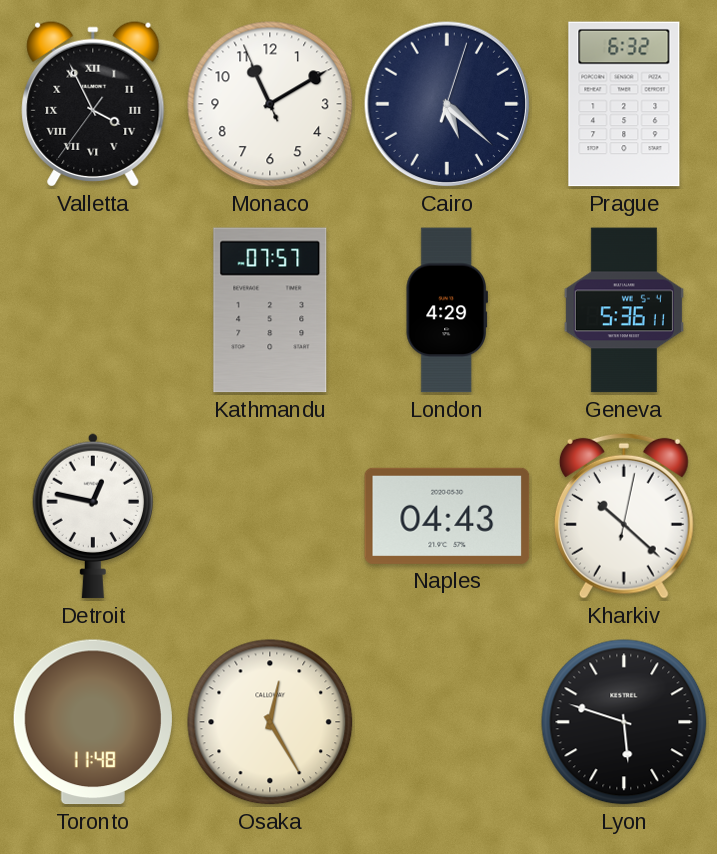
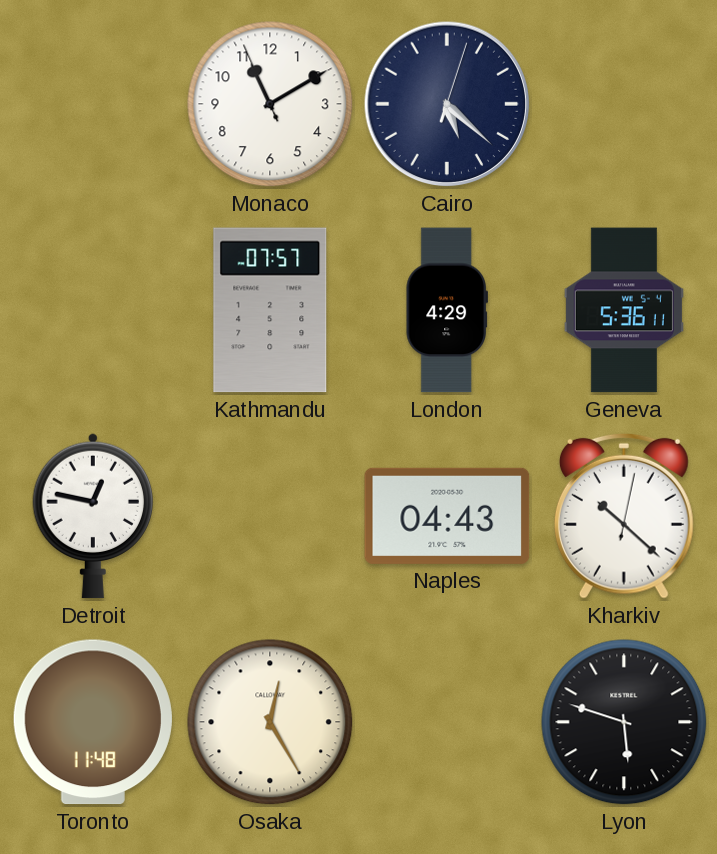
Valletta: 3:55 -> none
Prague: 6:32 -> none
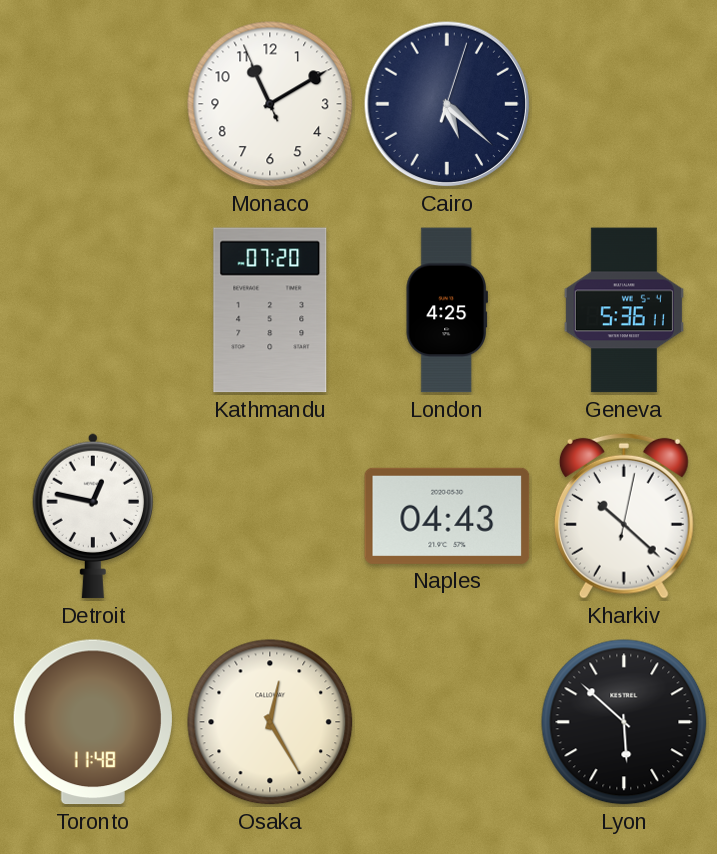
Kathmandu: 07:57 -> 07:20
London: 4:29 -> 4:25
Lyon: 5:48 -> 5:52
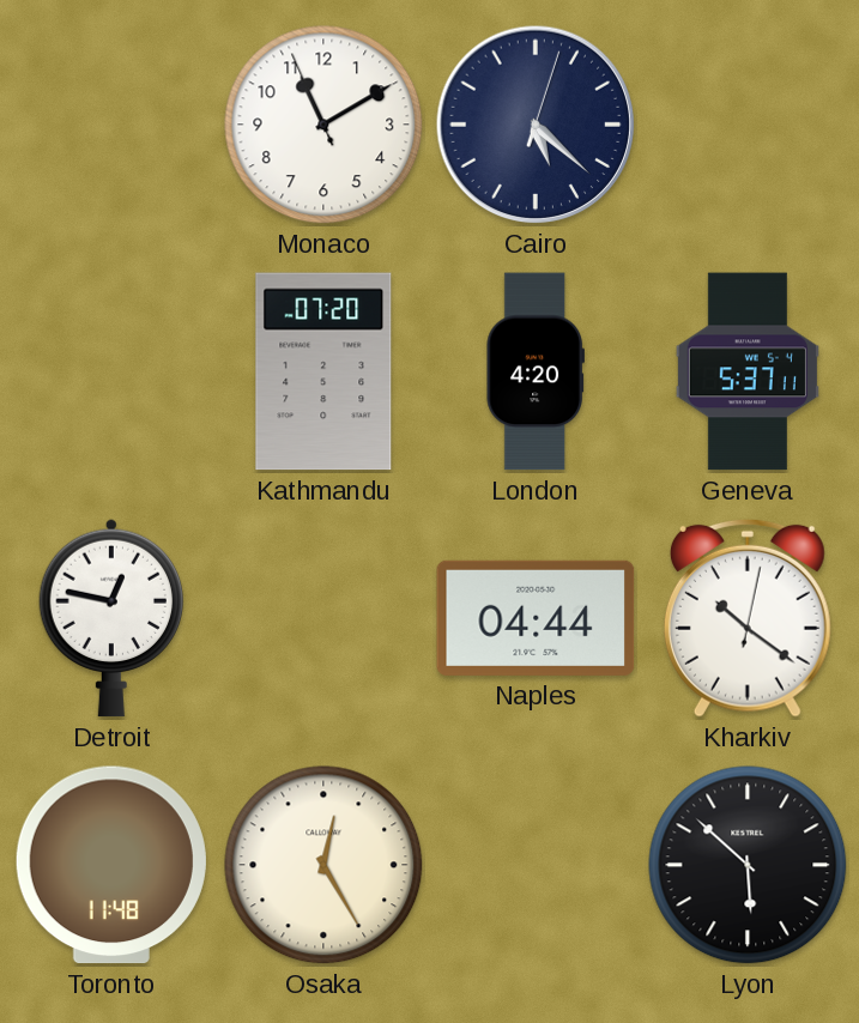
London: 4:25 -> 4:20
Geneva: 5:36 -> 5:37
Naples: 04:43 -> 04:44
Kharkiv: 10:22 -> 10:21
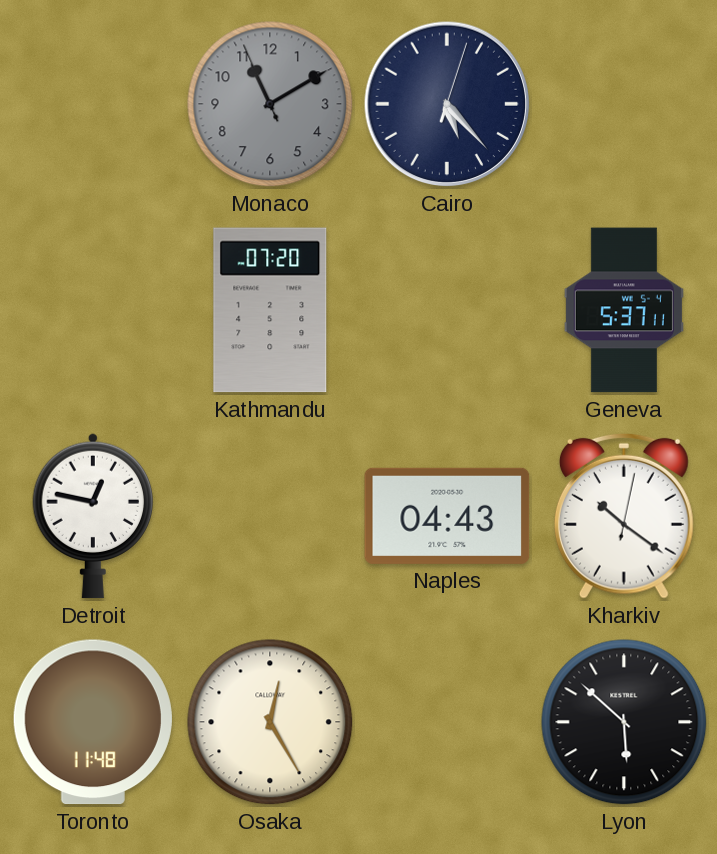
Monaco dial: white -> grey
Cairo: 5:22 -> 5:23
London: 4:20 -> none
Naples: 04:44 -> 04:43
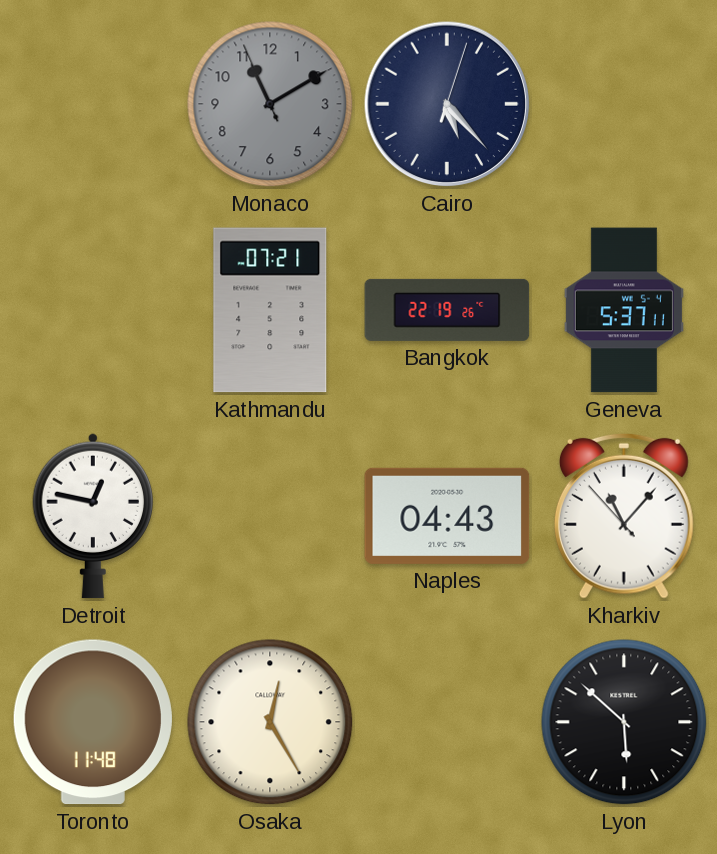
Kathmandu: 07:20 -> 07:21
Bangkok: none -> 22:19
Kharkiv: 10:21 -> 11:06
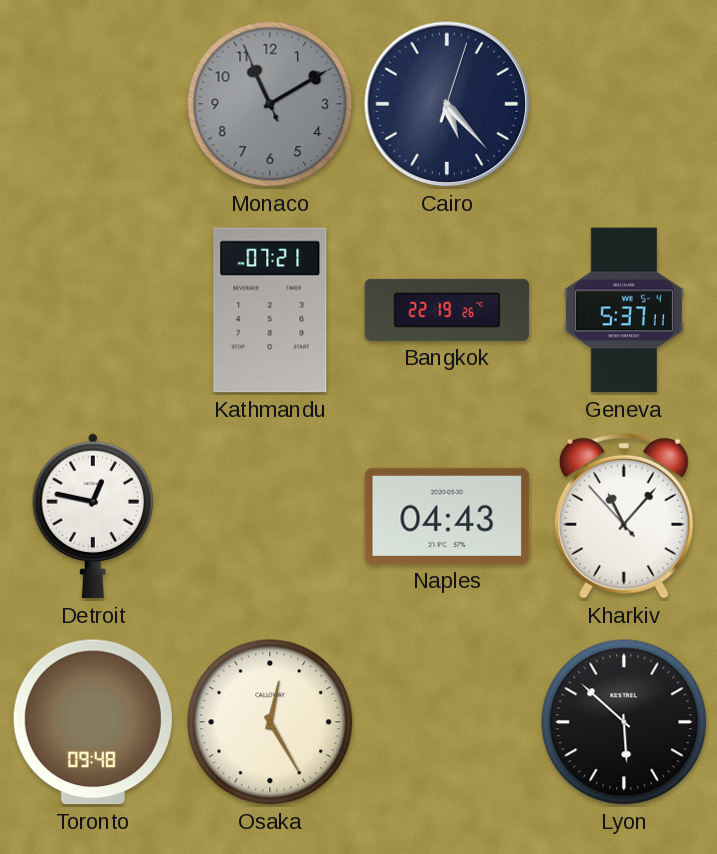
Toronto: 11:48 -> 09:48
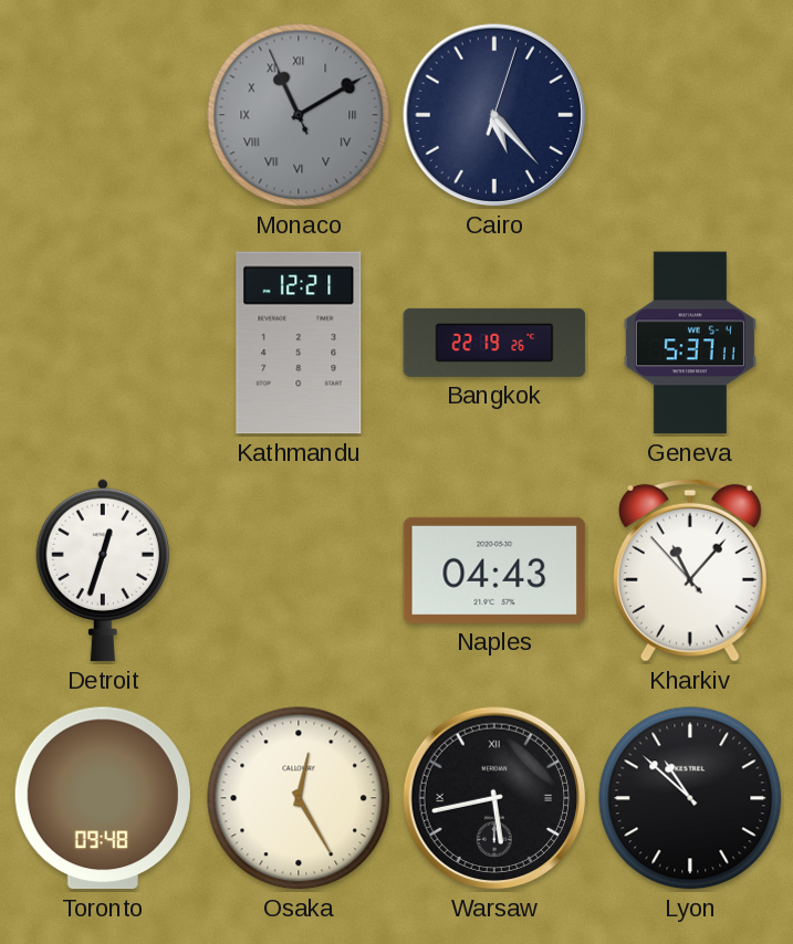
Monaco numerals: Arabic -> Roman
Kathmandu: 07:21 -> 12:21
Detroit: 12:47 -> 12:33
Warsaw: none -> 5:43
Lyon: 5:52 -> 10:52
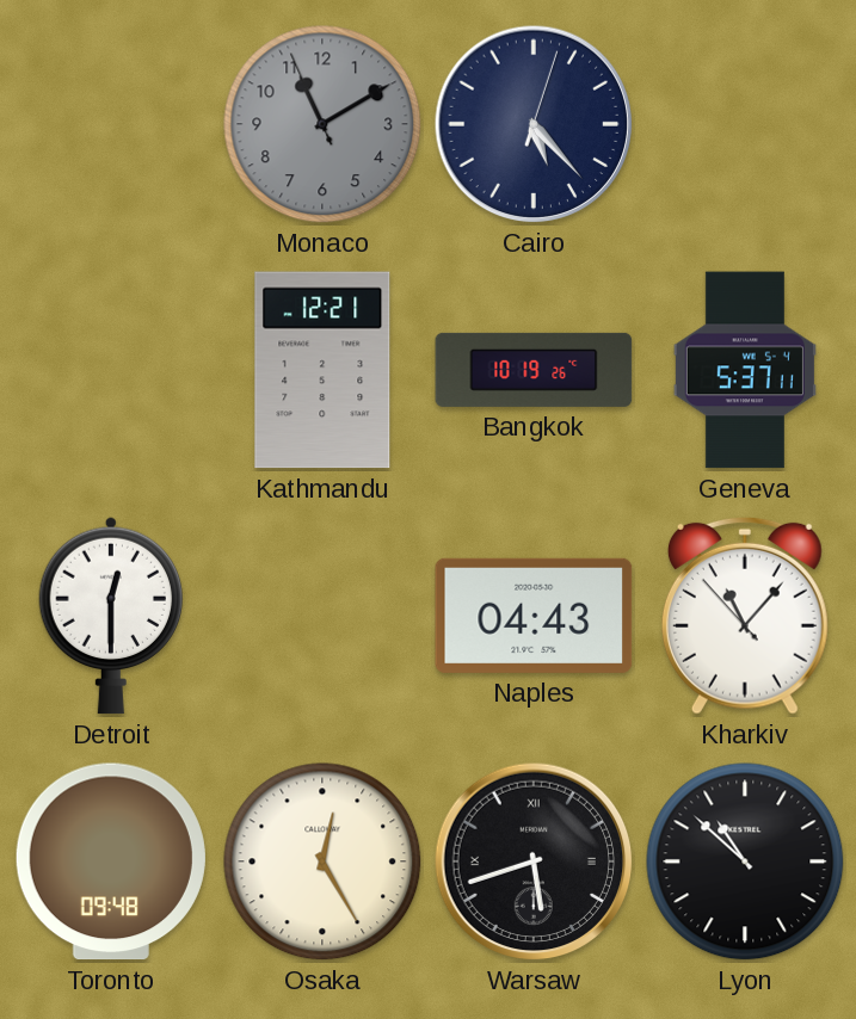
Monaco numerals: Roman -> Arabic
Bangkok: 22:19 -> 10:19
Detroit: 12:33 -> 12:30
Warsaw: 5:43 -> 5:42
